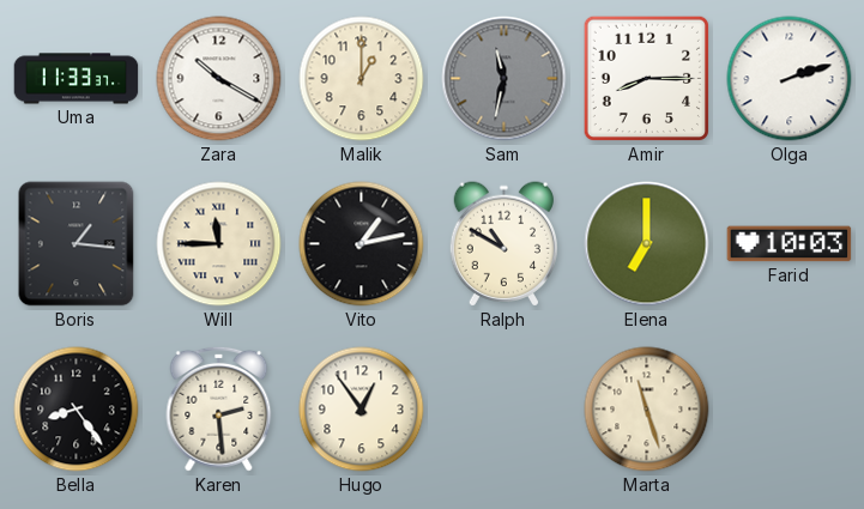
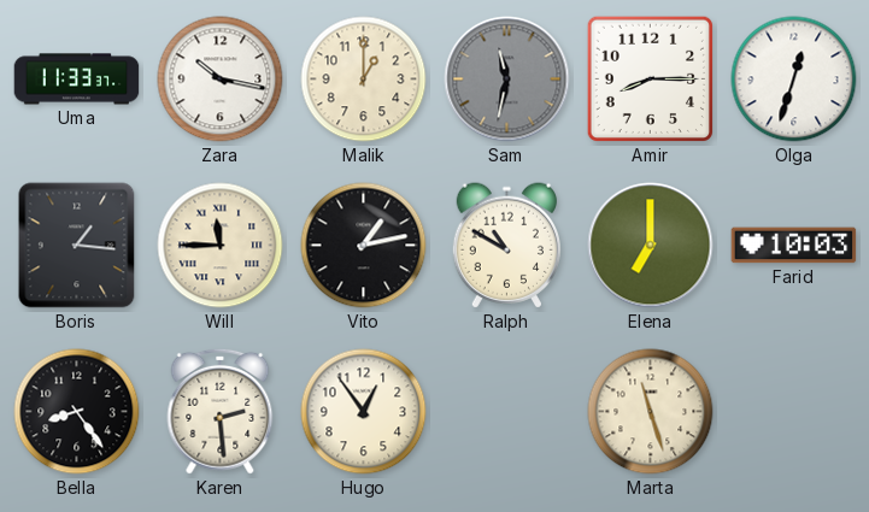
Zara: 10:20 -> 10:17
Olga: 2:12 -> 12:33
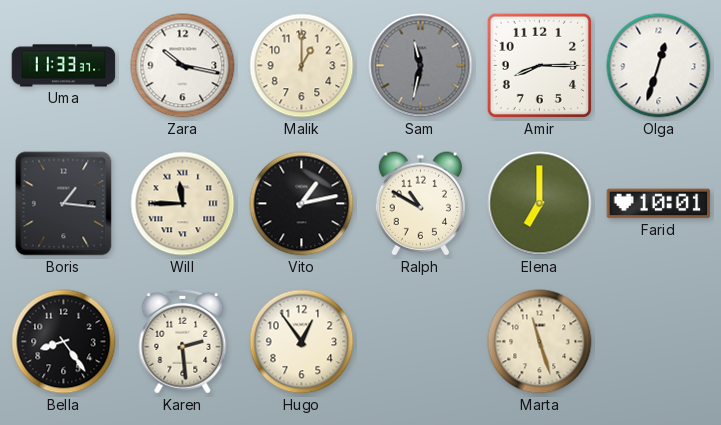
Farid: 10:03 -> 10:01
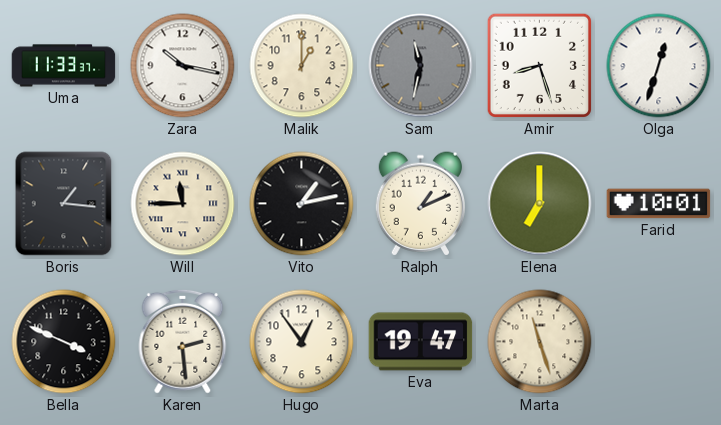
Amir: 8:15 -> 8:27
Ralph: 10:50 -> 1:11
Bella: 8:24 -> 3:49
Eva: none -> 19:47
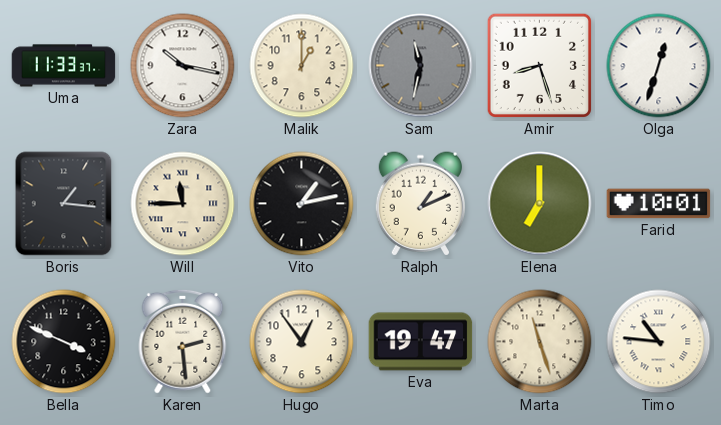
Timo: none -> 10:46
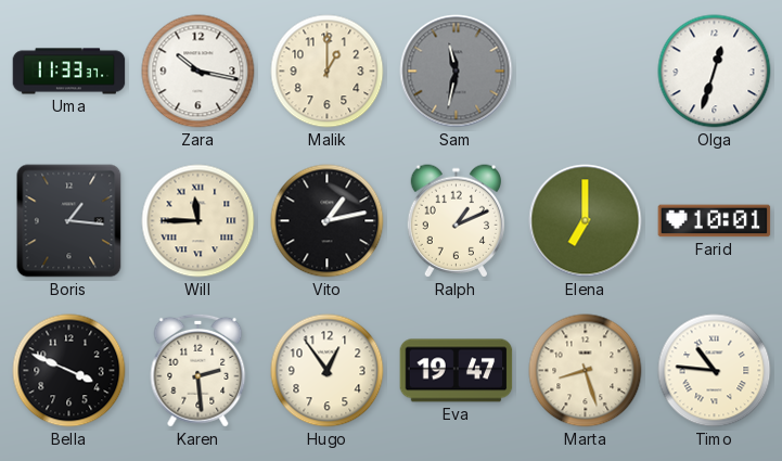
Amir: 8:27 -> none
Marta: 11:27 -> 8:27
